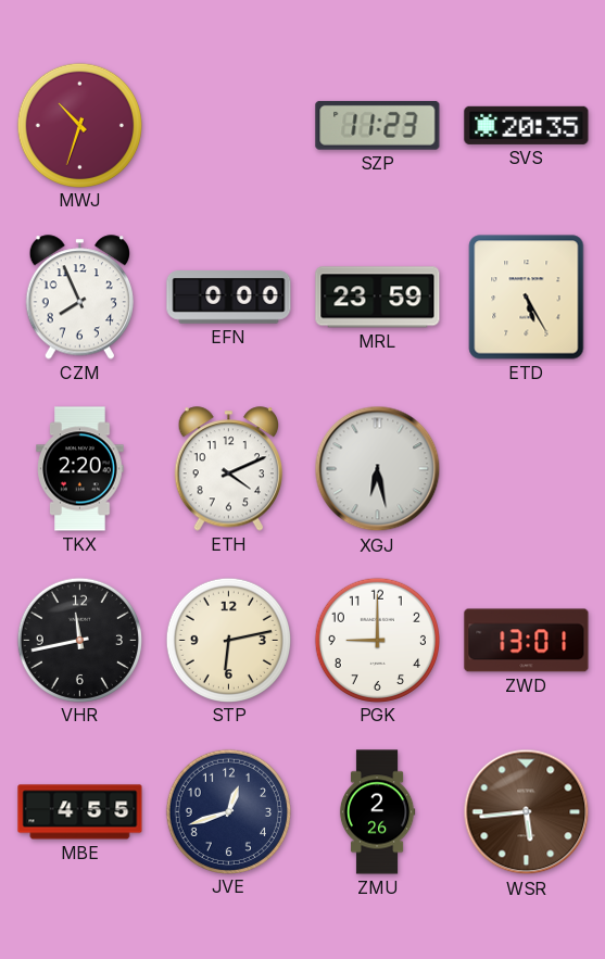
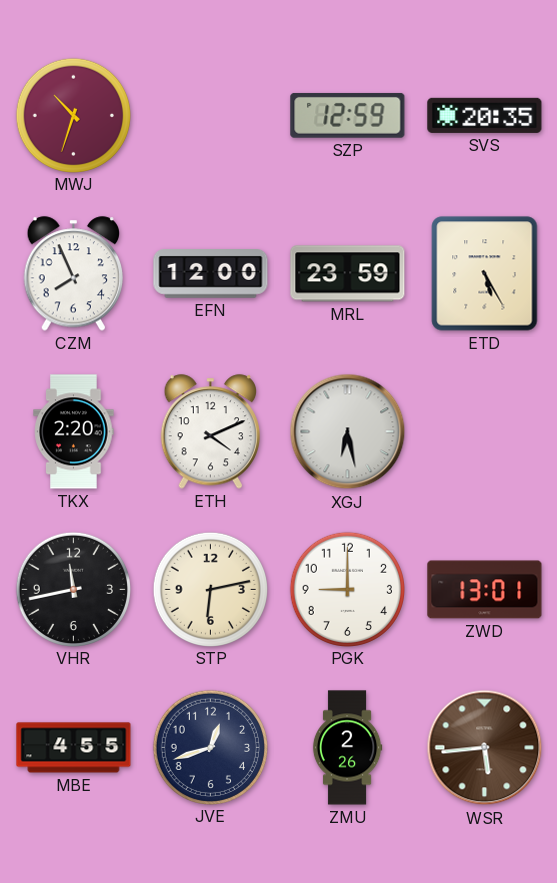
SZP: 11:23 -> 12:59
EFN: 0:00 -> 12:00
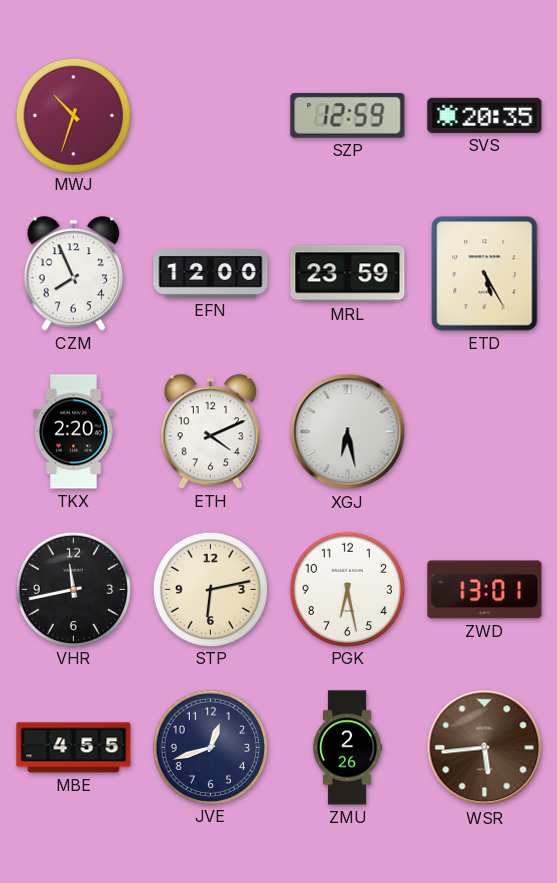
PGK: 9:00 -> 6:28
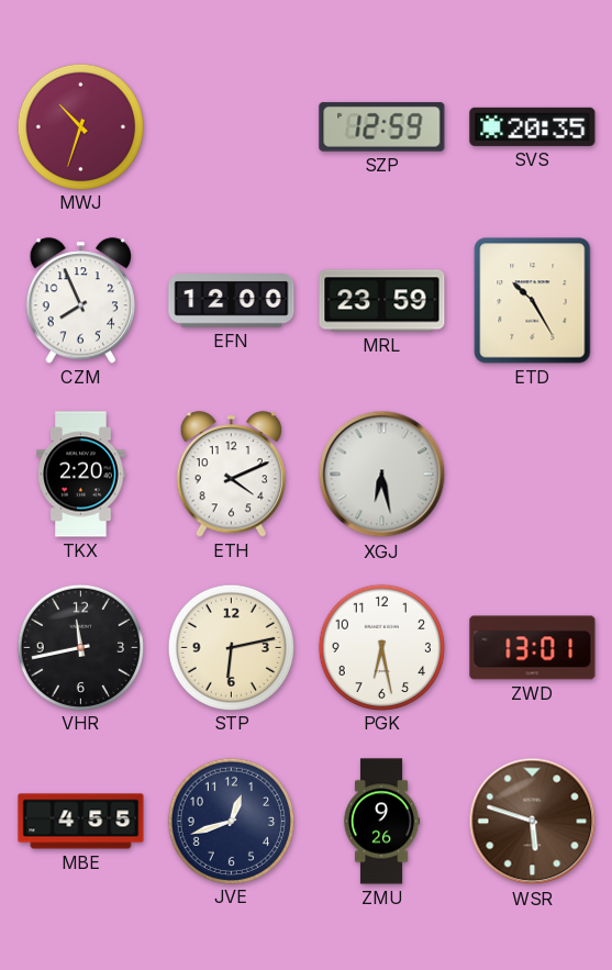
ETD: 5:25 -> 10:25
ZMU: 2:26 -> 9:26
WSR: 5:44 -> 5:48
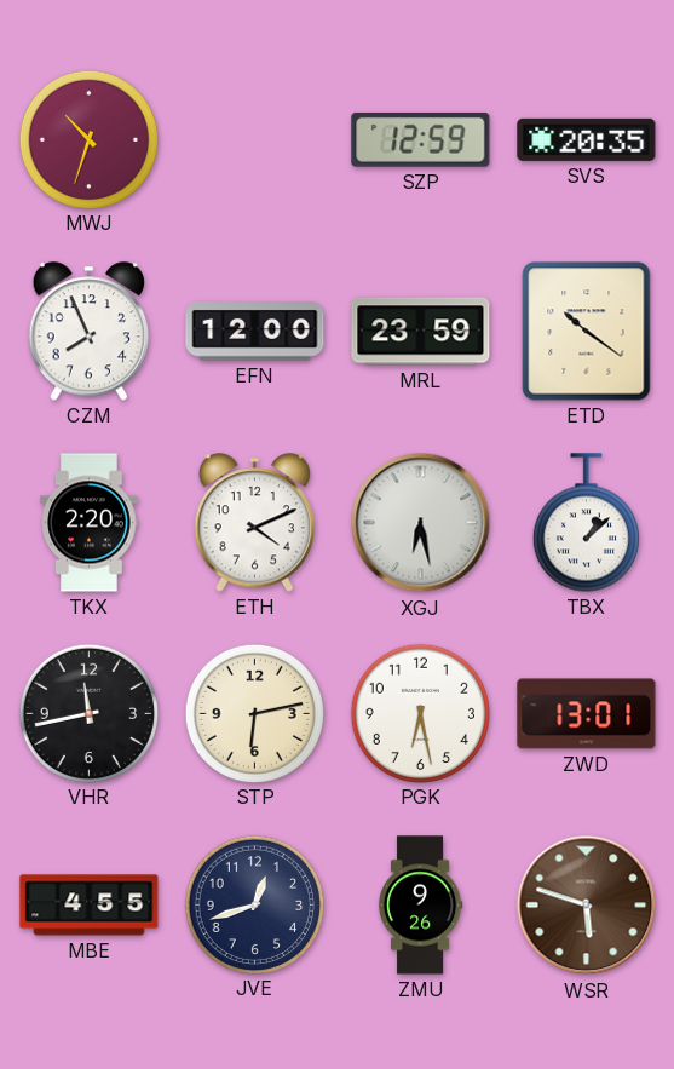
ETD: 10:25 -> 10:21
TBX: none -> 1:08
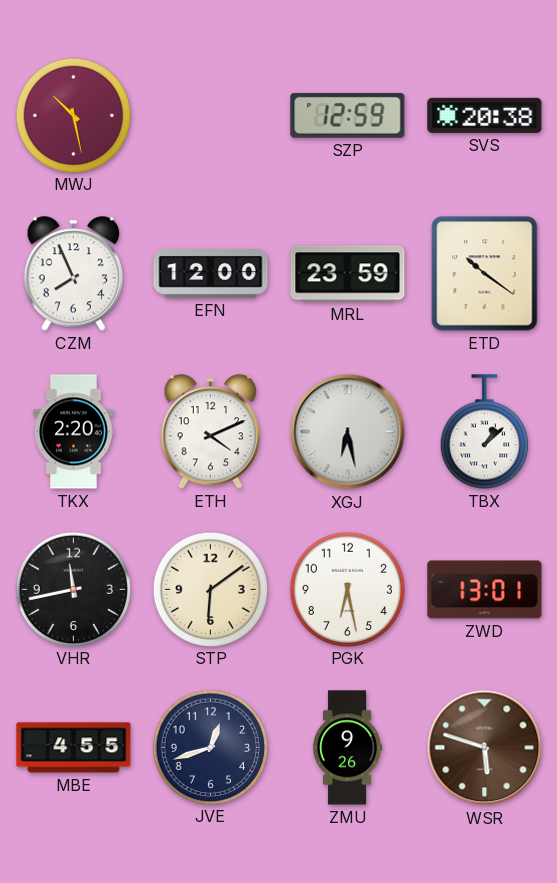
MWJ: 10:33 -> 10:28
SVS: 20:35 -> 20:38
STP: 6:13 -> 6:09
